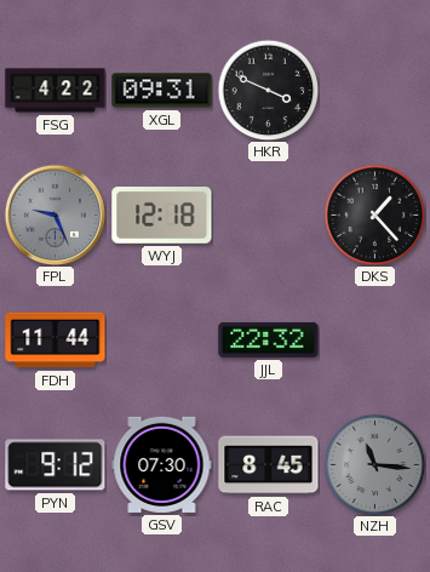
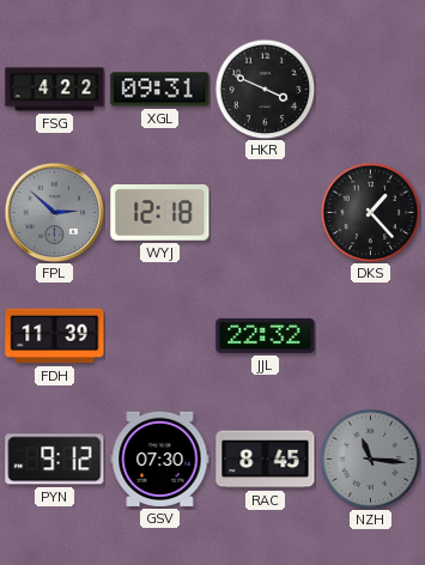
FPL: 9:26 -> 2:52
FDH: 11:44 -> 11:39
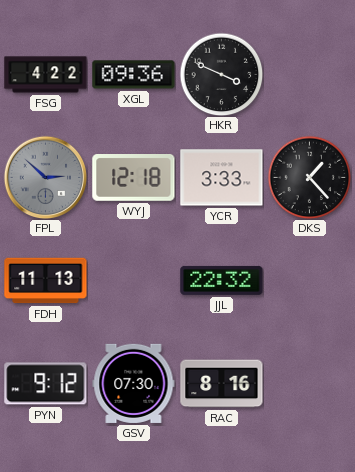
XGL: 09:31 -> 09:36
YCR: none -> 3:33
FDH: 11:39 -> 11:13
RAC: 8:45 -> 8:16
NZH: 11:16 -> none
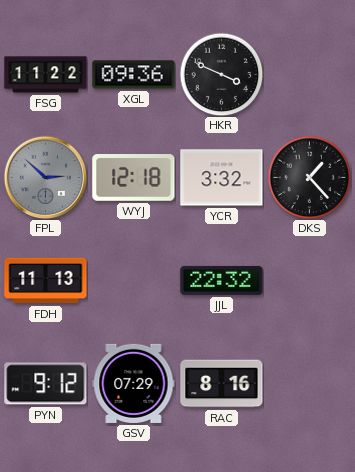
FSG: 4:22 -> 11:22
YCR: 3:33 -> 3:32
GSV: 07:30 -> 07:29
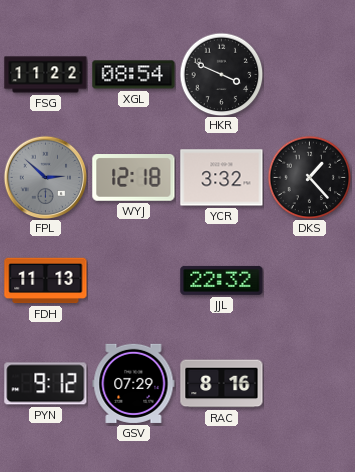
XGL: 09:36 -> 08:54
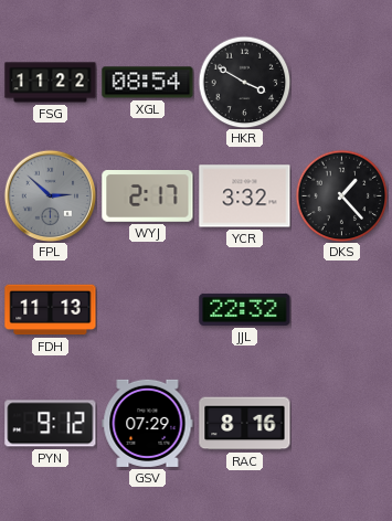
HKR: 3:49 -> 3:50
WYJ: 12:18 -> 2:17
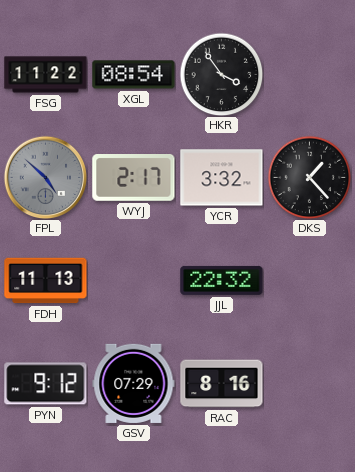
HKR: 3:50 -> 3:54
FPL: 2:52 -> 4:52
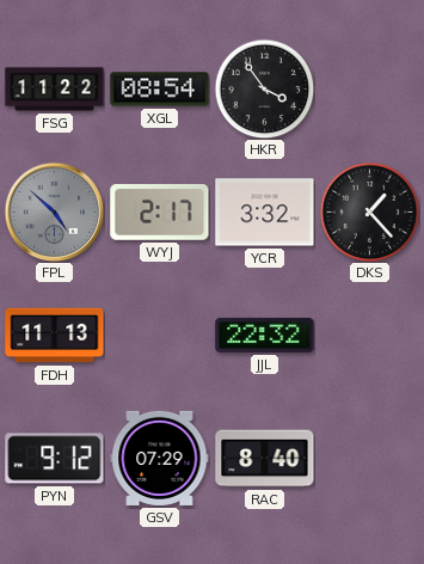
RAC: 8:16 -> 8:40
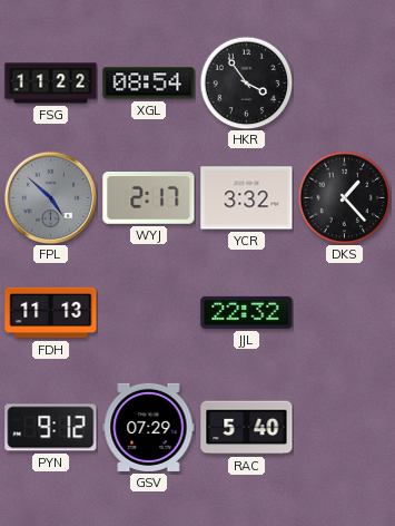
RAC: 8:40 -> 5:40
